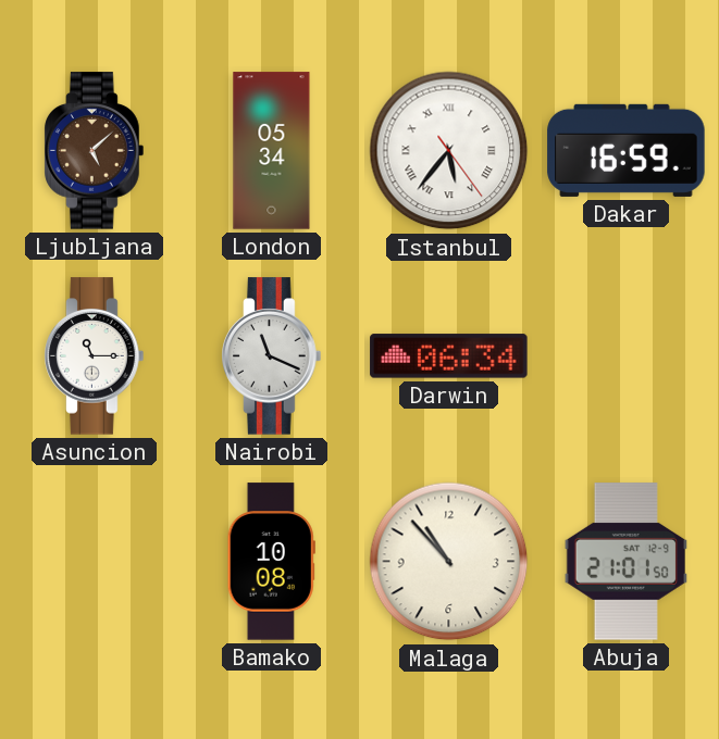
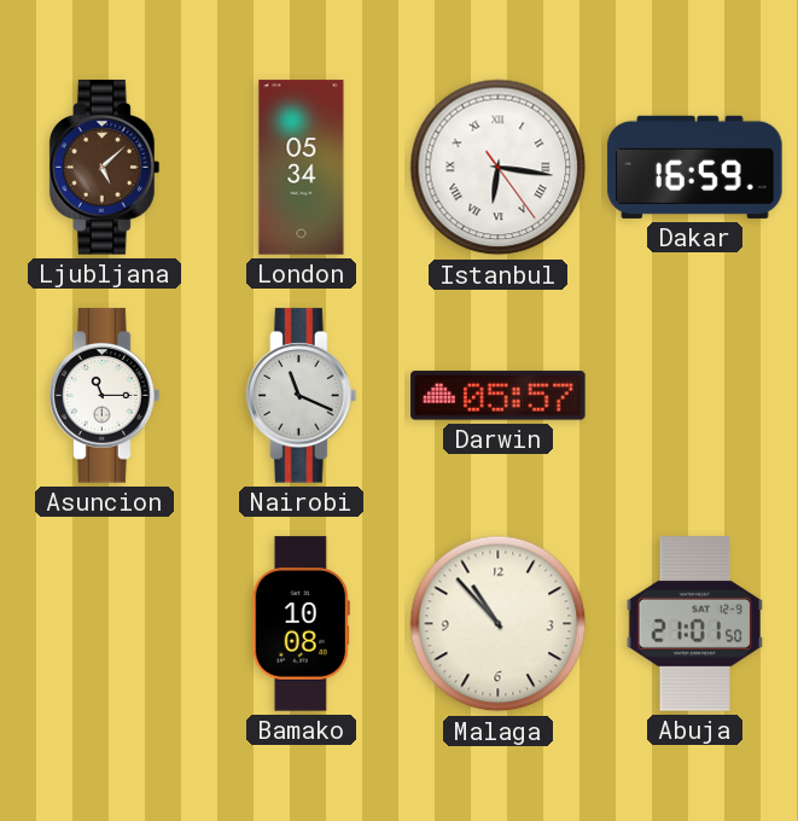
Istanbul: 5:36 -> 6:16
Darwin: 06:34 -> 05:57
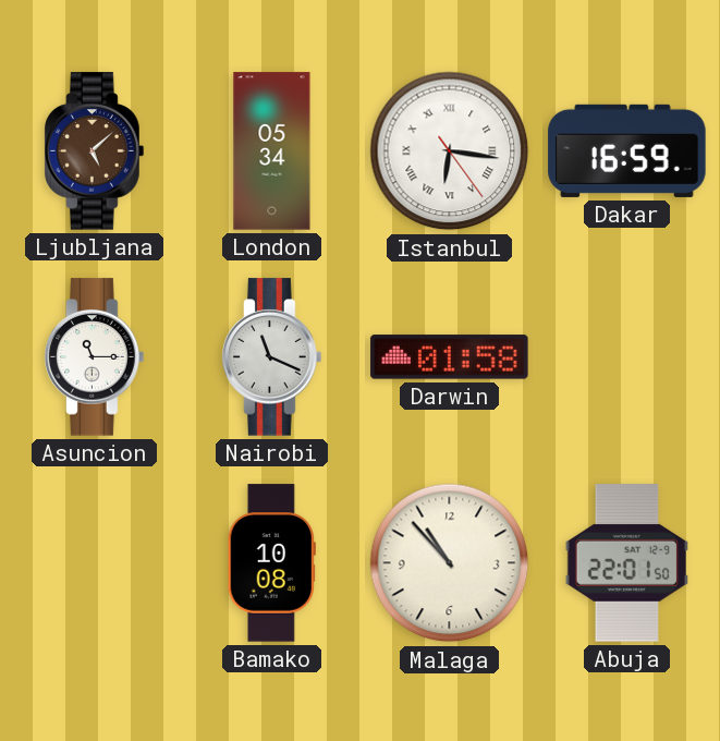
Darwin: 05:57 -> 01:58
Abuja: 21:01 -> 22:01
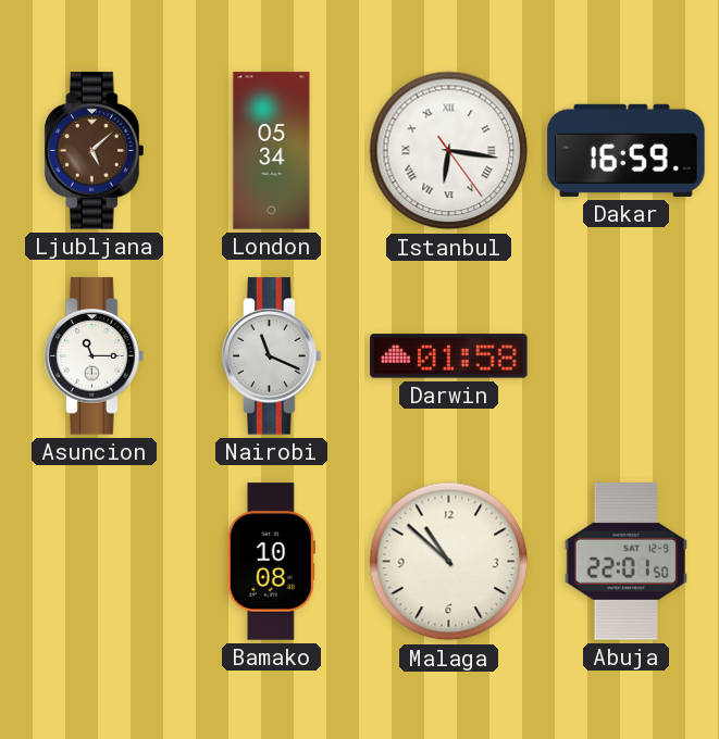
Malaga: 10:53 -> 10:52
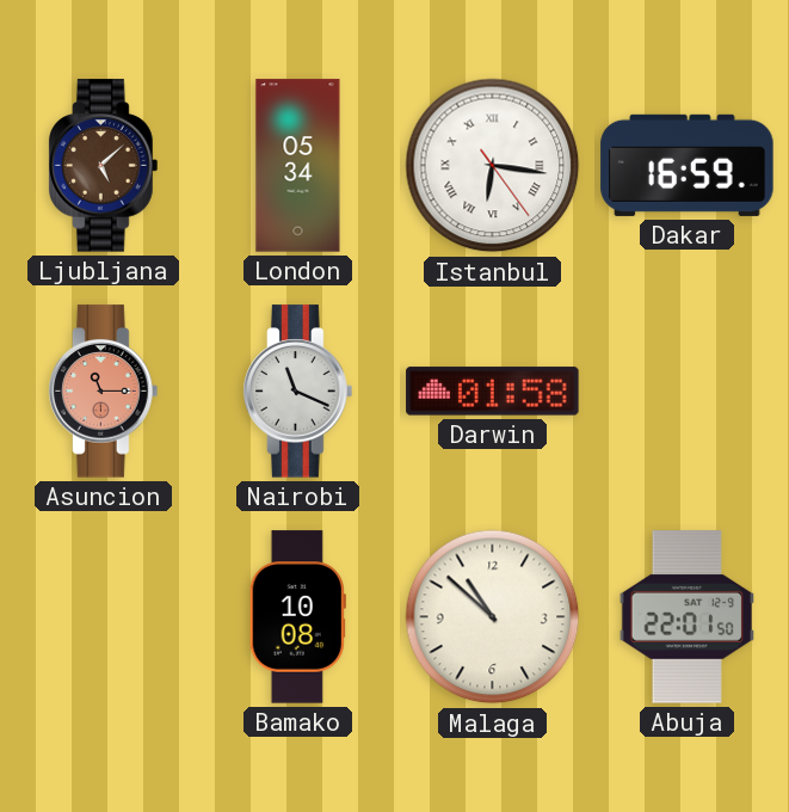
Asuncion dial: white -> salmon
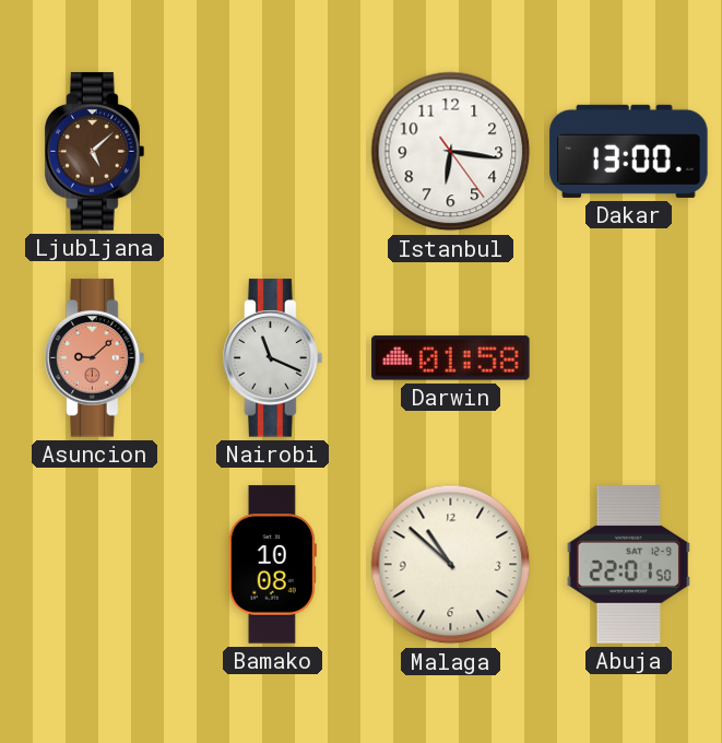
London: 05:34 -> none
Istanbul numerals: Roman -> Arabic
Dakar: 16:59 -> 13:00
Asuncion: 11:15 -> 9:08
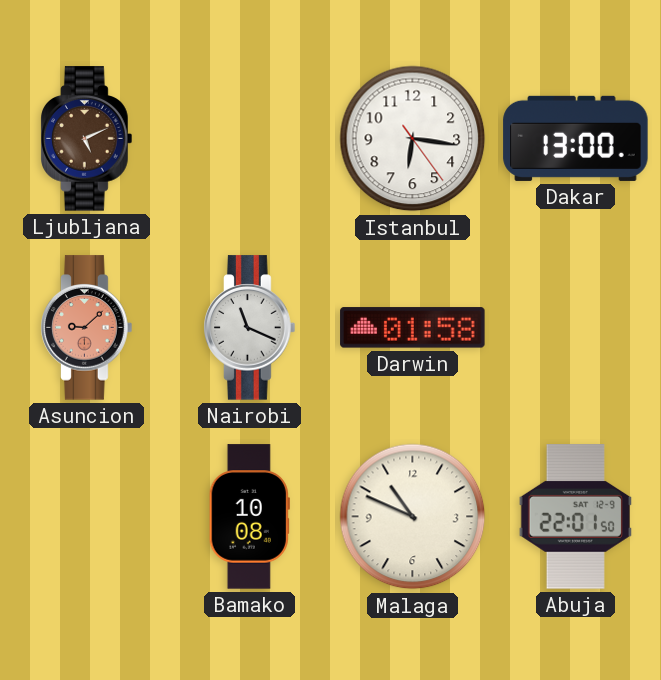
Ljubljana: 5:08 -> 5:11
Malaga: 10:52 -> 10:49
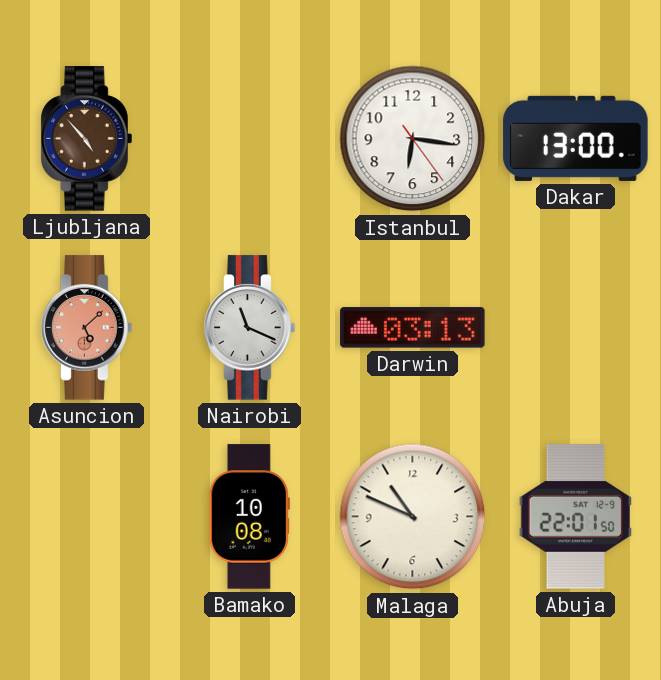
Ljubljana: 5:11 -> 4:53
Asuncion: 9:08 -> 5:08
Darwin: 01:58 -> 03:13
